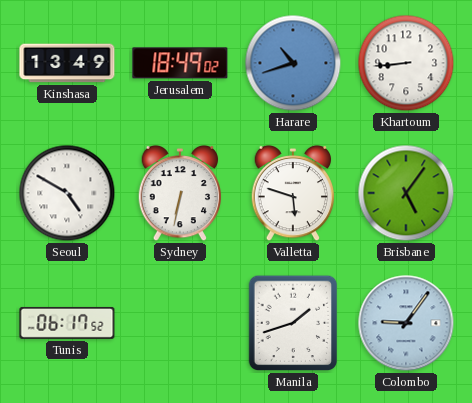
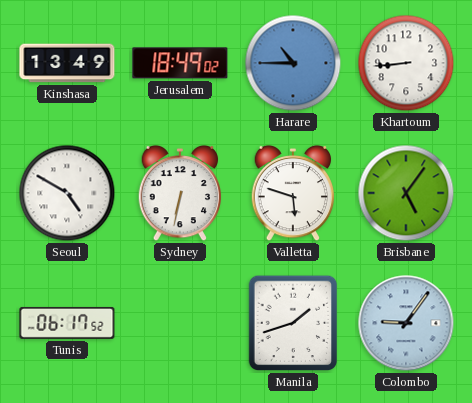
Harare: 10:42 -> 10:45
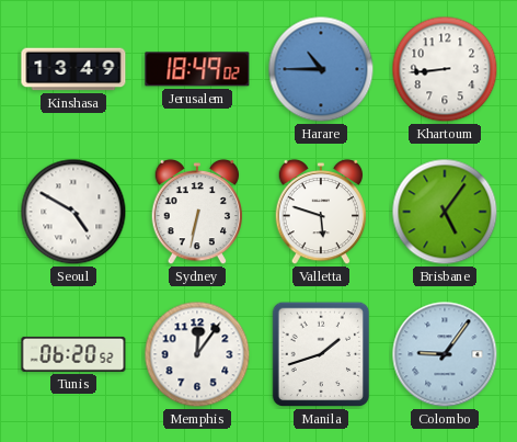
Tunis: 06:17 -> 06:20
Memphis: none -> 12:06
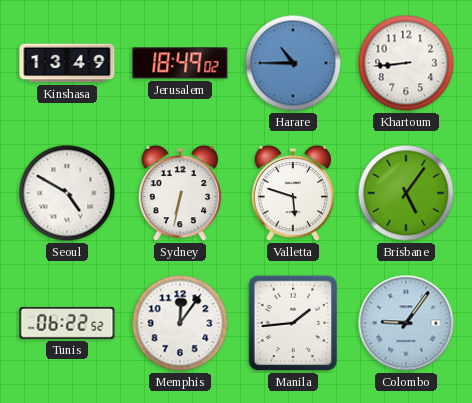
Tunis: 06:20 -> 06:22
Manila: 1:42 -> 1:44
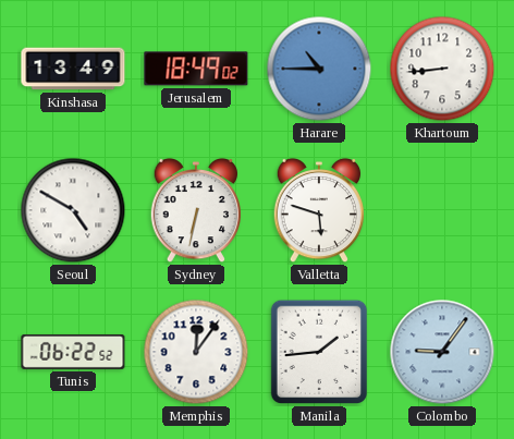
Brisbane: 5:06 -> none
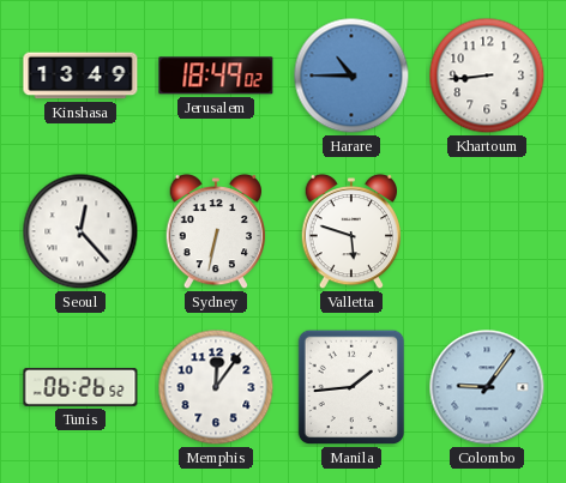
Seoul: 4:50 -> 12:23
Tunis: 06:22 -> 06:26
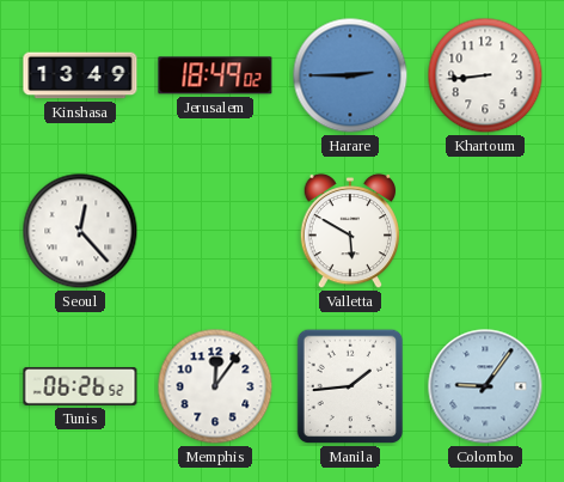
Harare: 10:45 -> 2:45
Sydney: 6:32 -> none
Valletta: 5:48 -> 5:50
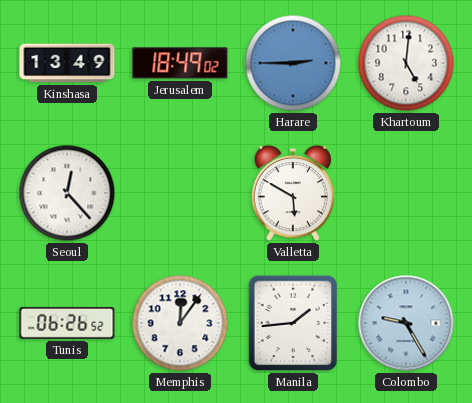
Khartoum: 8:44 -> 5:01
Colombo: 9:06 -> 9:25
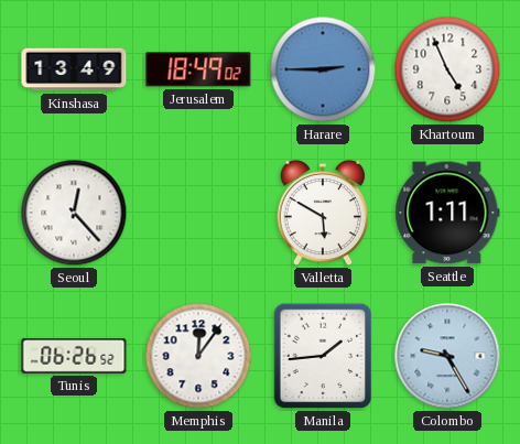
Khartoum: 5:01 -> 4:56
Seattle: none -> 1:11
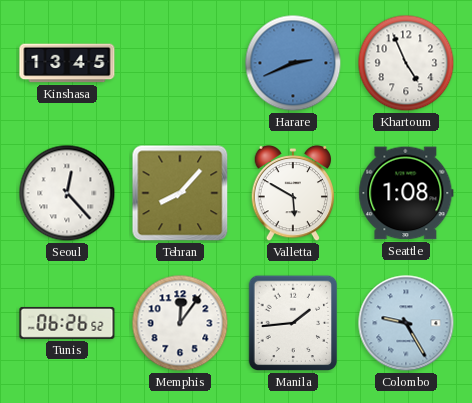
Kinshasa: 13:49 -> 13:45
Jerusalem: 18:49 -> none
Harare: 2:45 -> 2:41
Tehran: none -> 8:07
Seattle: 1:11 -> 1:08
